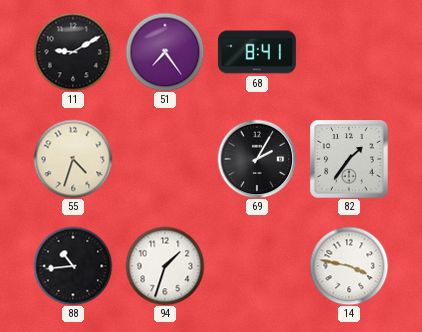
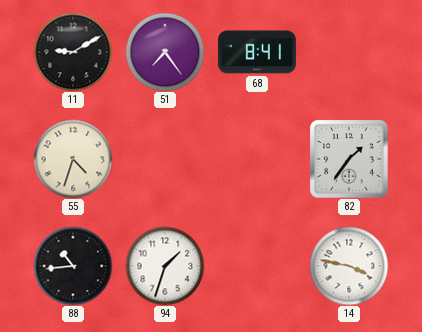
69: 2:05 -> none
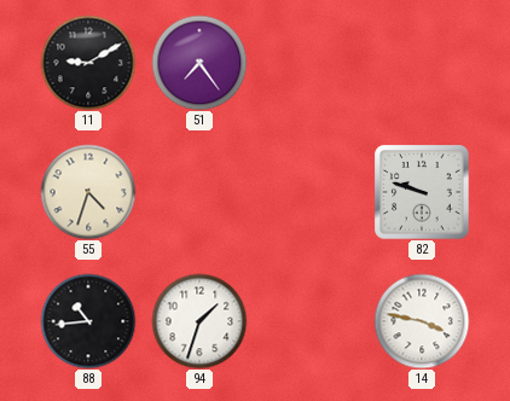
68: 8:41 -> none
82: 1:36 -> 9:48
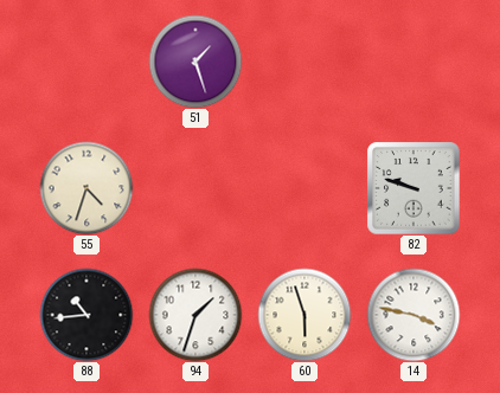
11: 9:10 -> none
51: 7:24 -> 1:27
60: none -> 5:57
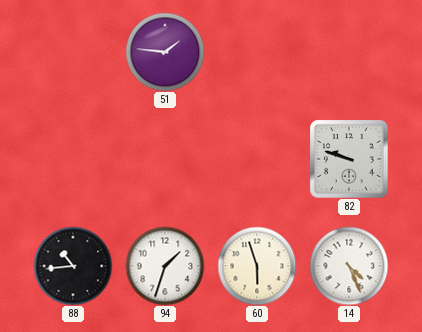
51: 1:27 -> 1:46
55: 4:33 -> none
14: 3:47 -> 4:26
